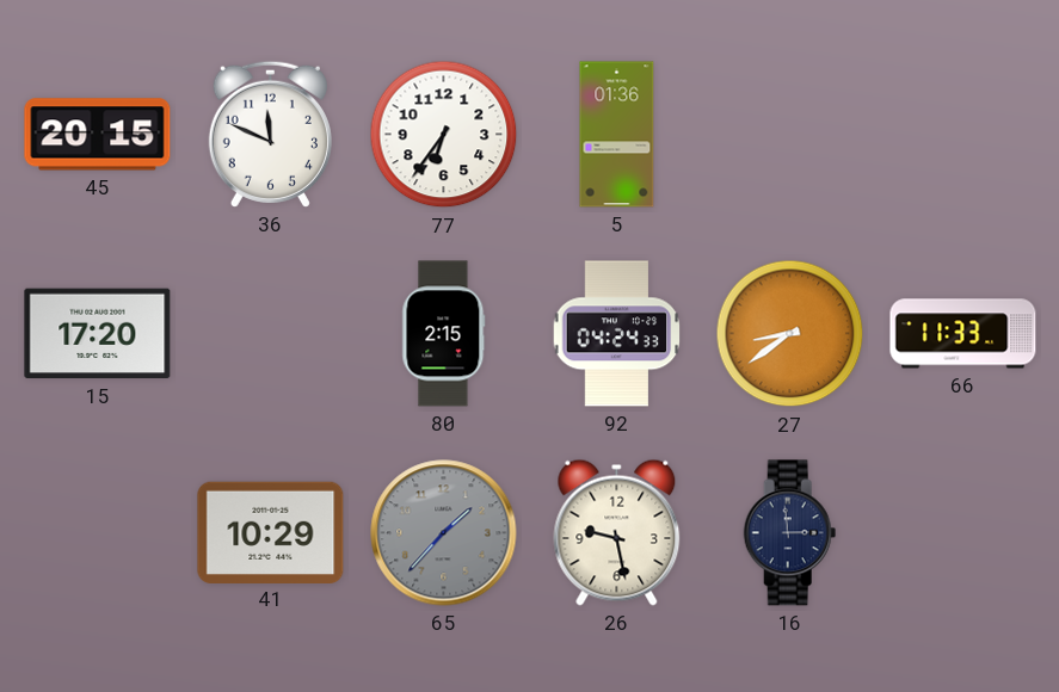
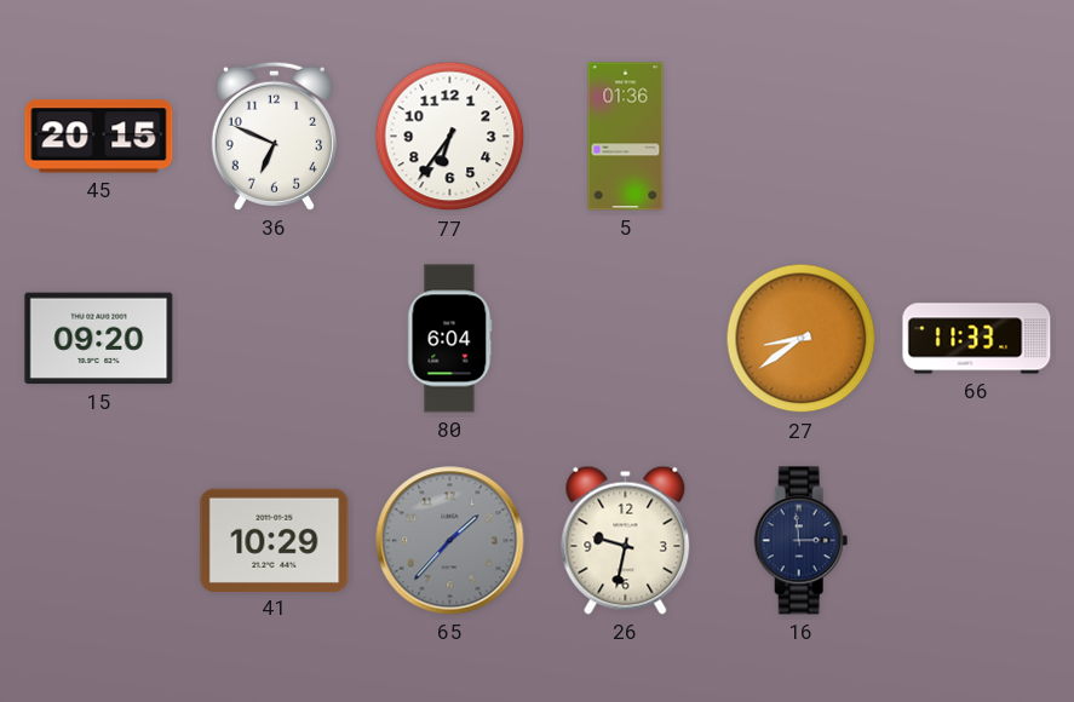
36: 11:49 -> 6:49
15: 17:20 -> 09:20
80: 2:15 -> 6:04
92: 04:24 -> none
26: 9:28 -> 9:32
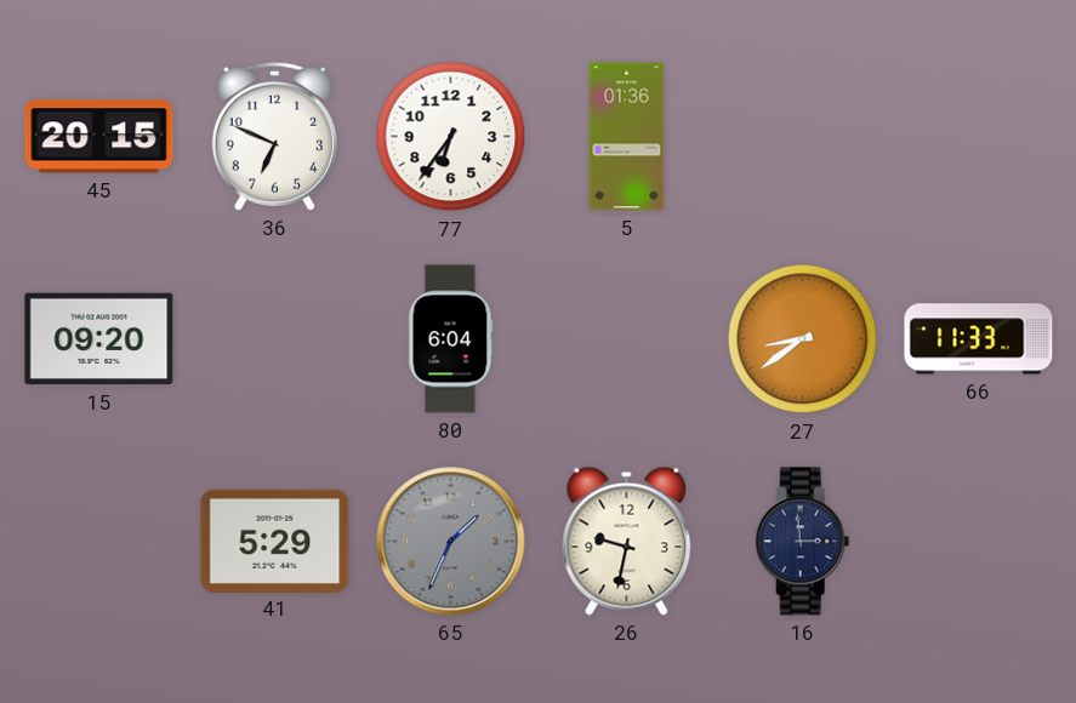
41: 10:29 -> 5:29
65: 1:37 -> 1:34
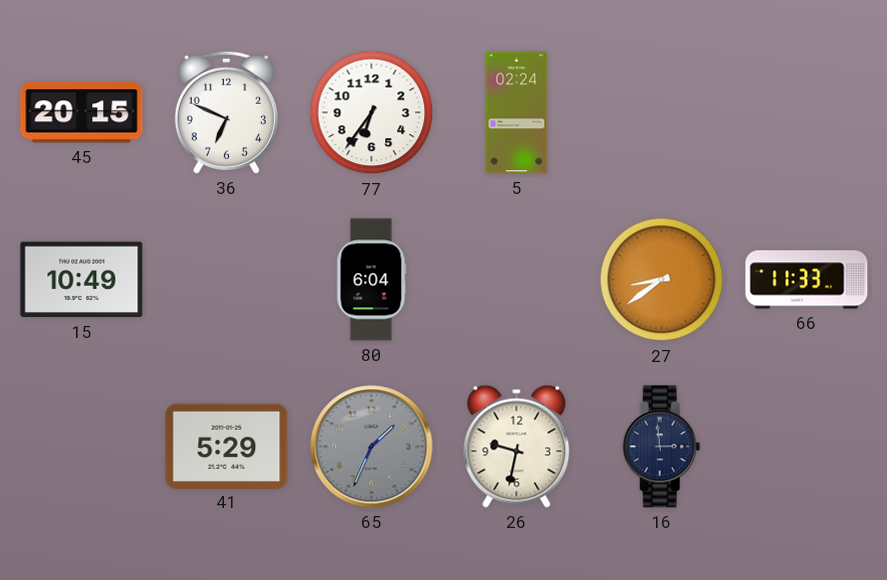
5: 01:36 -> 02:24
15: 09:20 -> 10:49
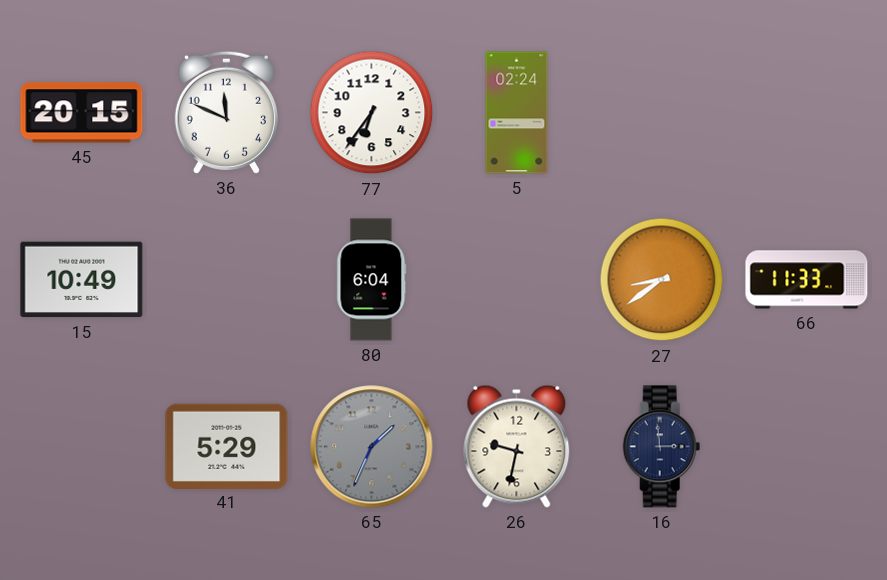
36: 6:49 -> 11:49
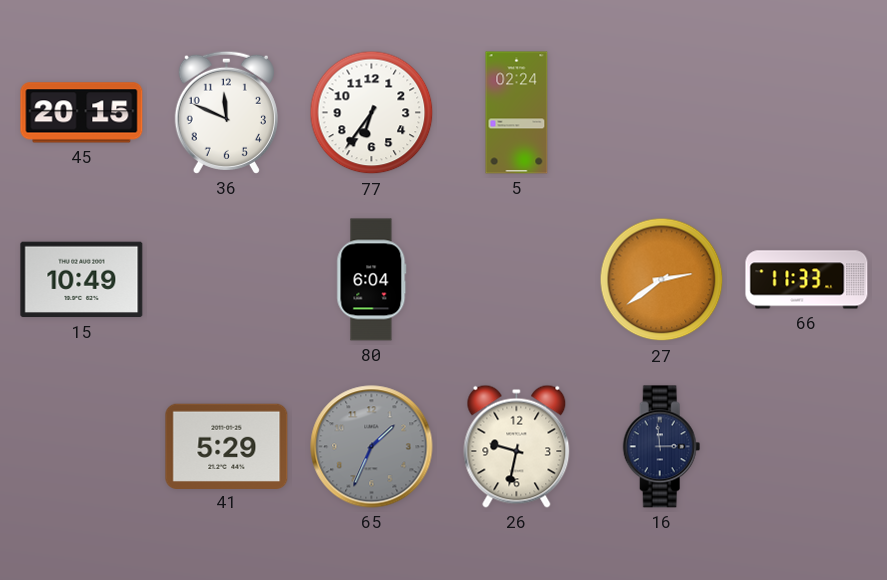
27: 8:39 -> 2:39
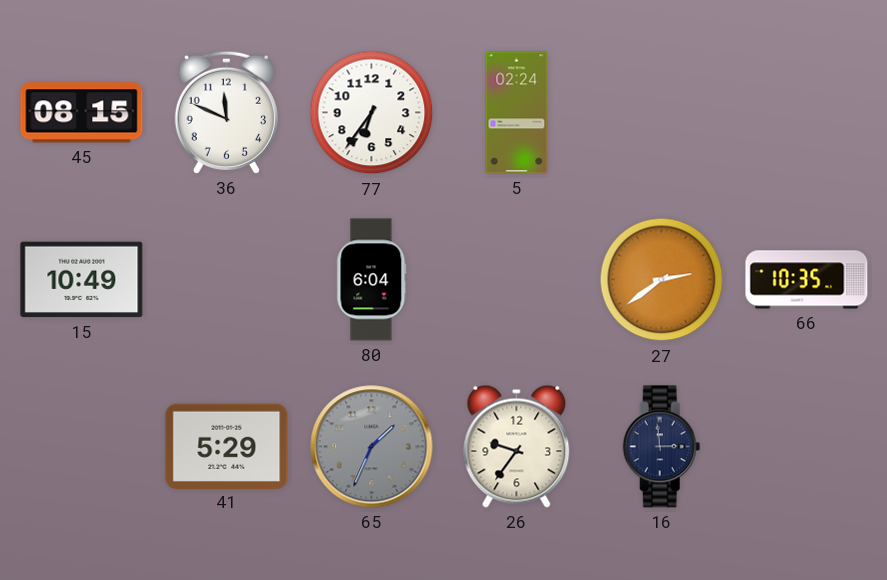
45: 20:15 -> 08:15
66: 11:33 -> 10:35
26: 9:32 -> 9:36
